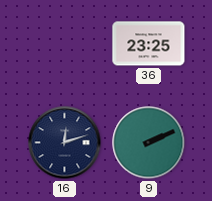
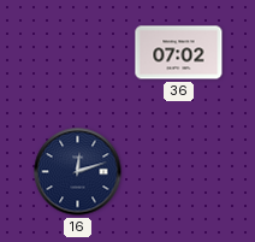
36: 23:25 -> 07:02
9: 2:11 -> none
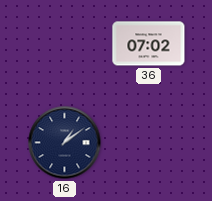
16: 12:12 -> 1:09
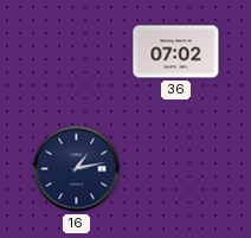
16: 1:09 -> 1:13
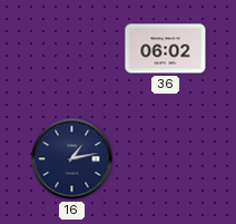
36: 07:02 -> 06:02
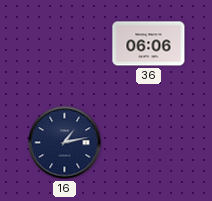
36: 06:02 -> 06:06
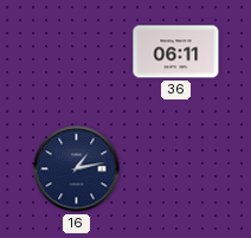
36: 06:06 -> 06:11
